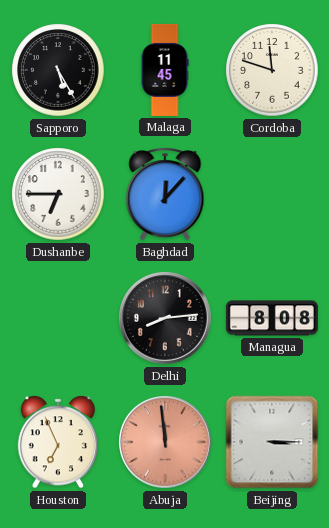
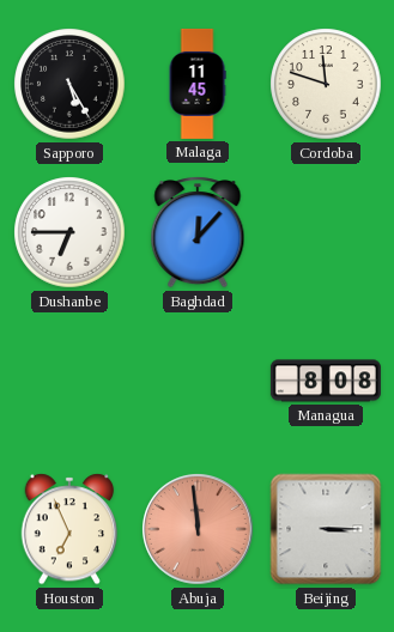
Delhi: 8:14 -> none
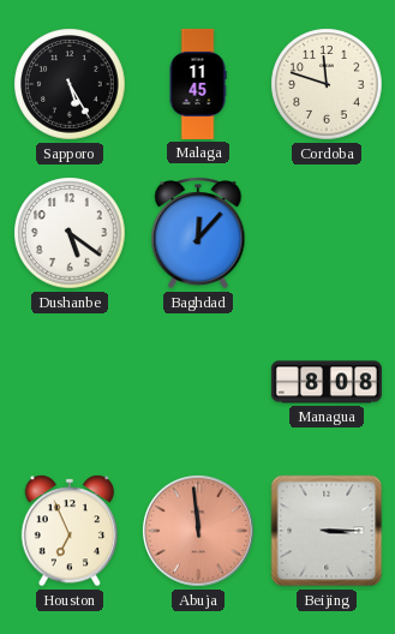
Dushanbe: 6:45 -> 5:21
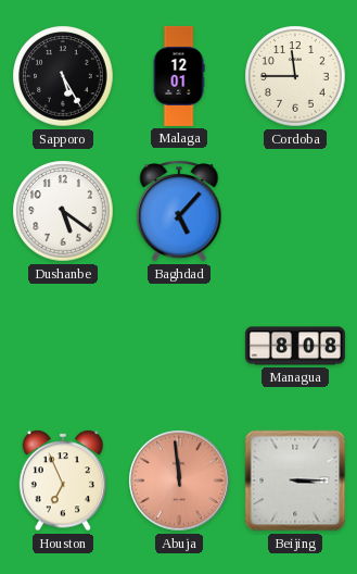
Malaga: 11:45 -> 12:01
Cordoba: 11:48 -> 11:45
Baghdad: 12:07 -> 5:07
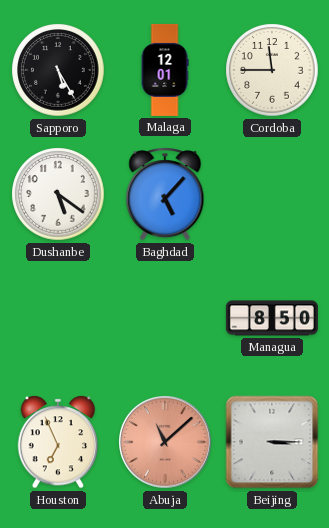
Managua: 8:08 -> 8:50
Abuja: 11:59 -> 11:08
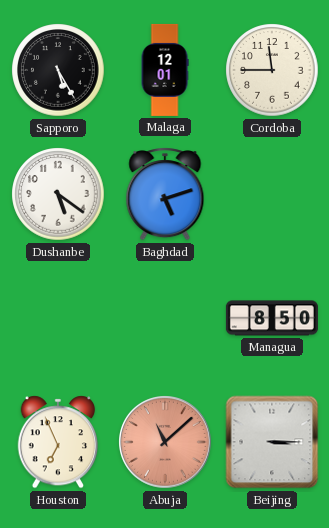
Baghdad: 5:07 -> 5:12
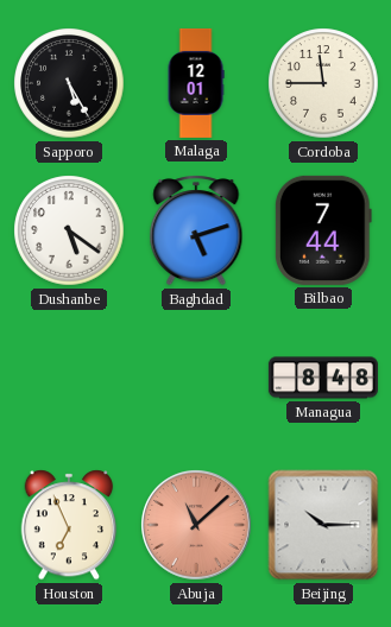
Bilbao: none -> 7:44
Managua: 8:50 -> 8:48
Beijing: 3:15 -> 10:15
